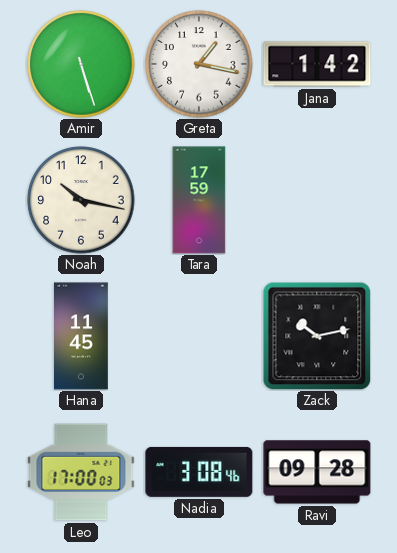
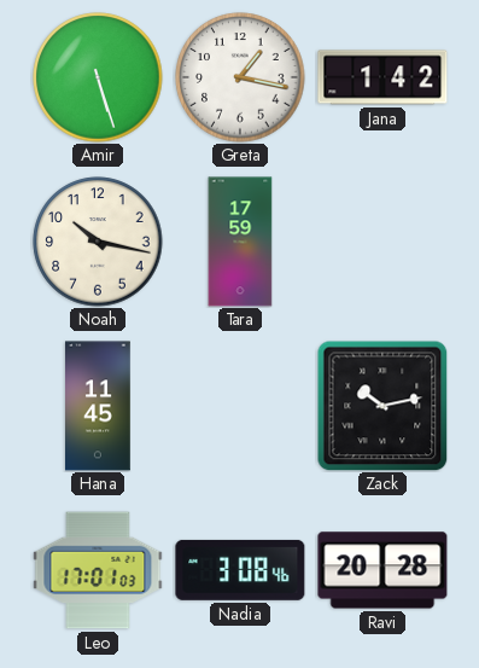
Leo: 17:00 -> 17:01
Ravi: 09:28 -> 20:28
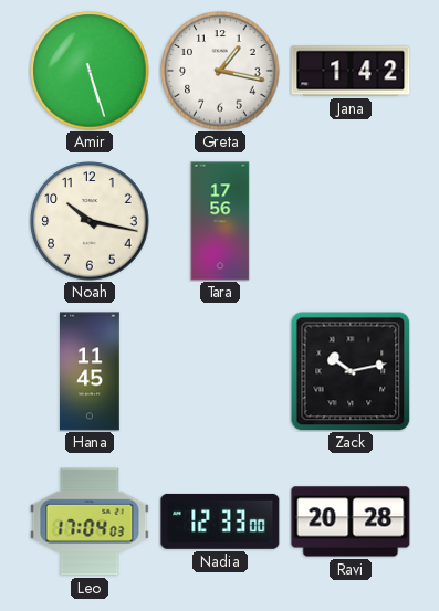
Tara: 17:59 -> 17:56
Leo: 17:01 -> 17:04
Nadia: 3:08 -> 12:33
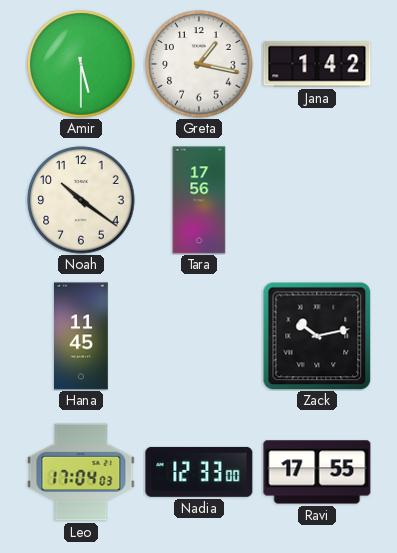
Amir: 5:27 -> 5:30
Noah: 10:17 -> 10:21
Ravi: 20:28 -> 17:55
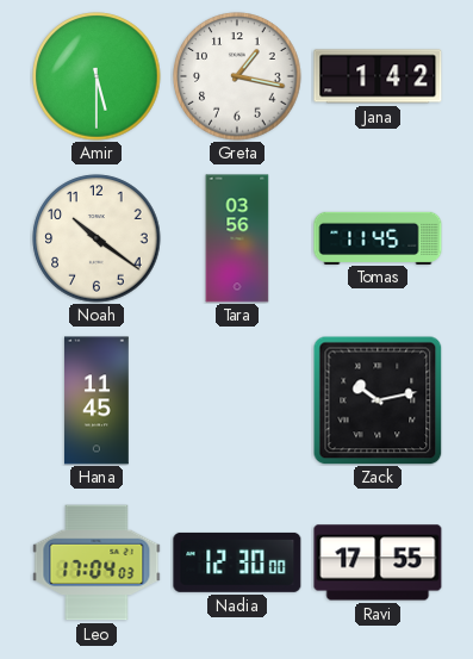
Tara: 17:56 -> 03:56
Tomas: none -> 11:45
Nadia: 12:33 -> 12:30
